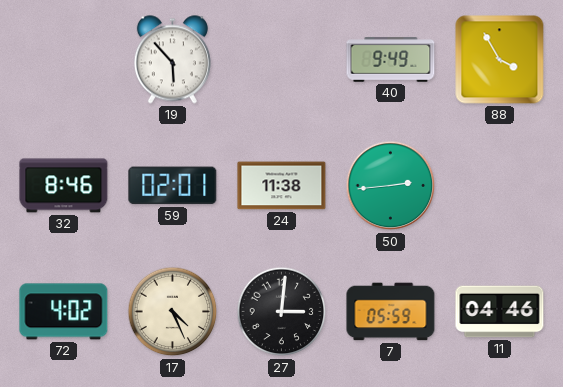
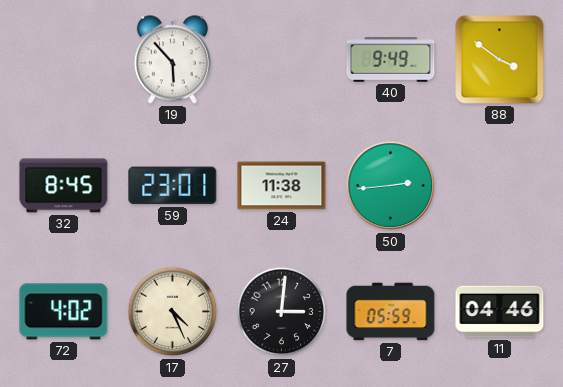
88: 3:55 -> 3:51
32: 8:46 -> 8:45
59: 02:01 -> 23:01
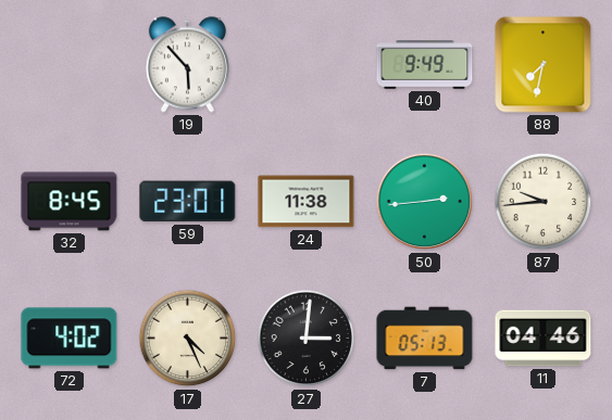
88: 3:51 -> 7:32
87: none -> 9:44
7: 05:59 -> 05:13
